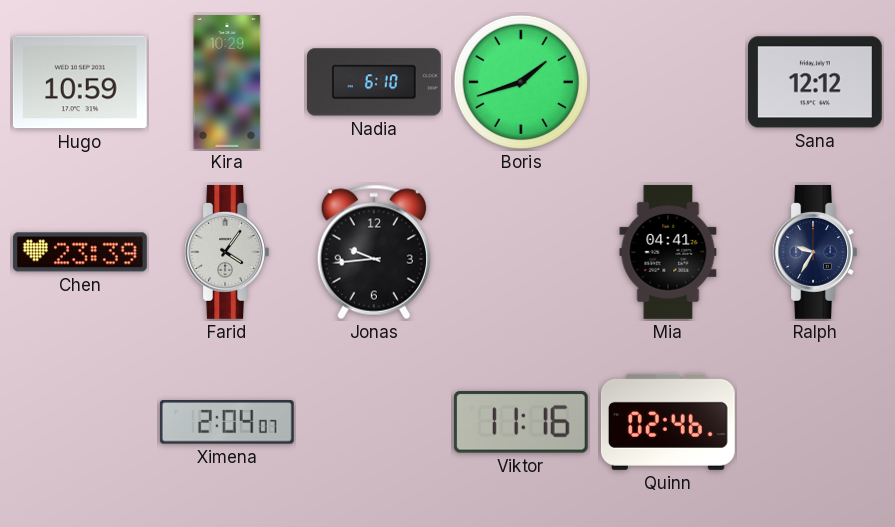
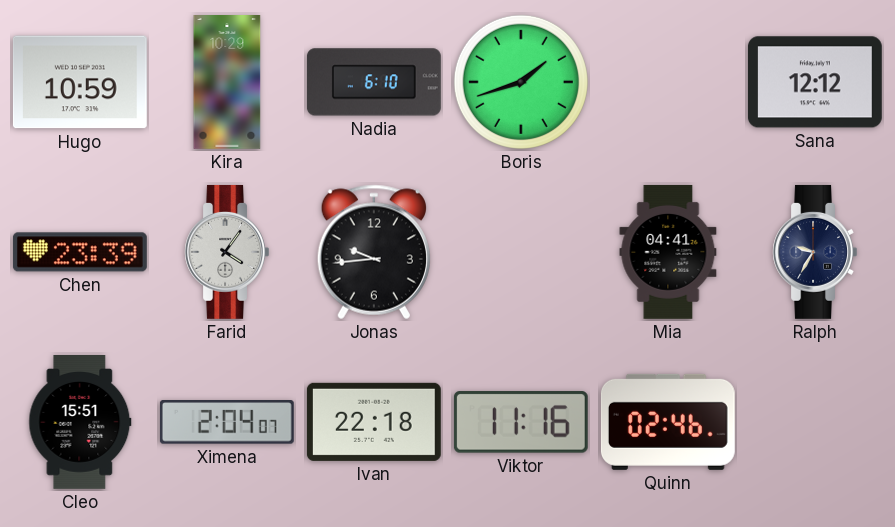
Cleo: none -> 15:51
Ivan: none -> 22:18
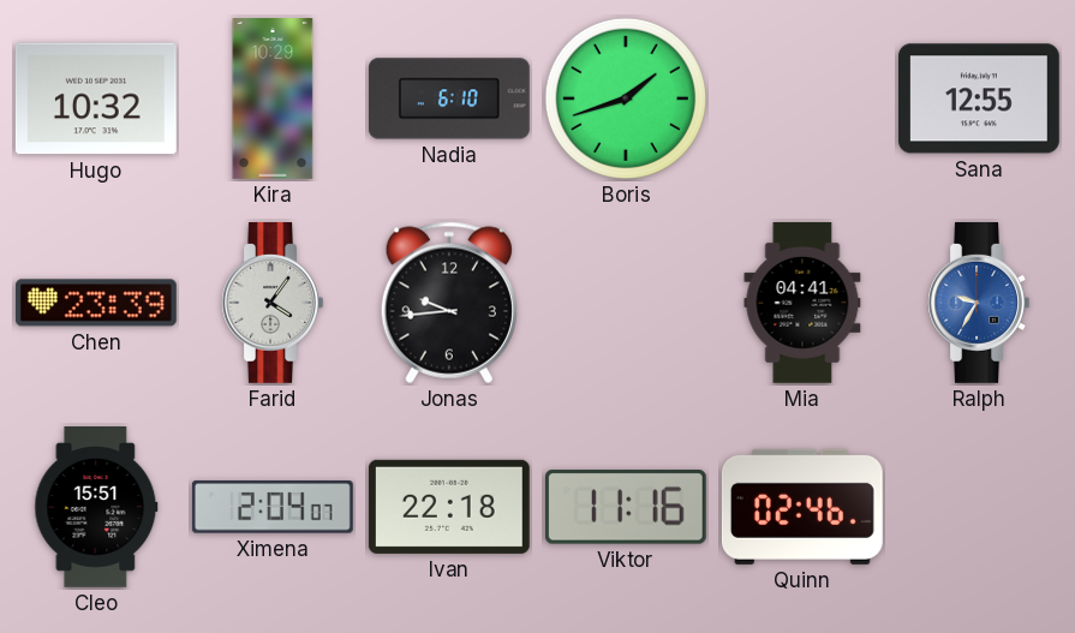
Hugo: 10:59 -> 10:32
Sana: 12:12 -> 12:55
Ralph dial: navy -> blue
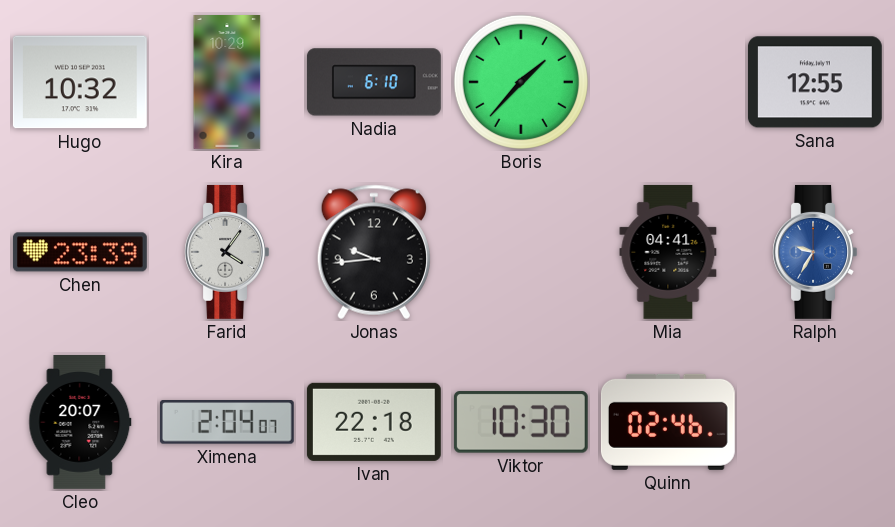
Boris: 1:42 -> 1:37
Cleo: 15:51 -> 20:07
Viktor: 11:16 -> 10:30
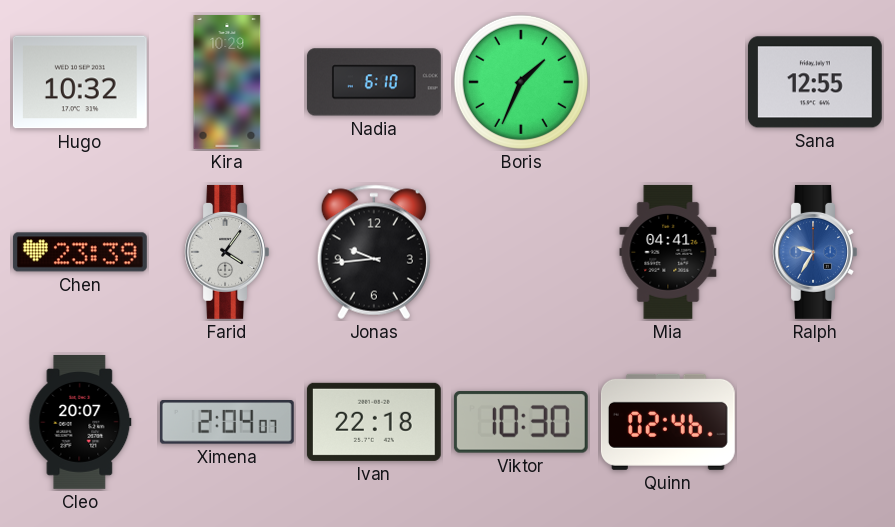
Boris: 1:37 -> 1:34
